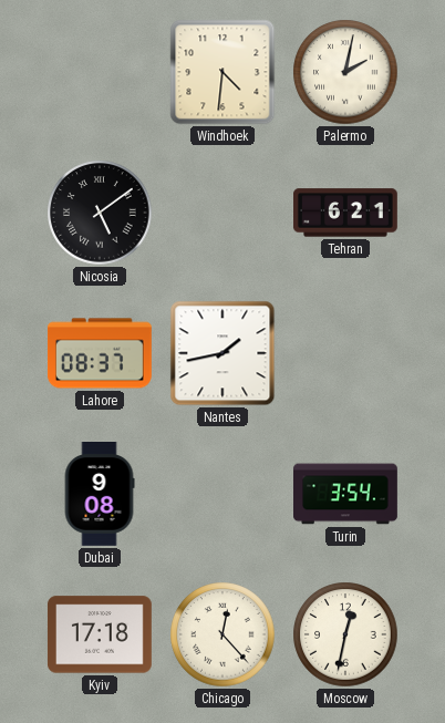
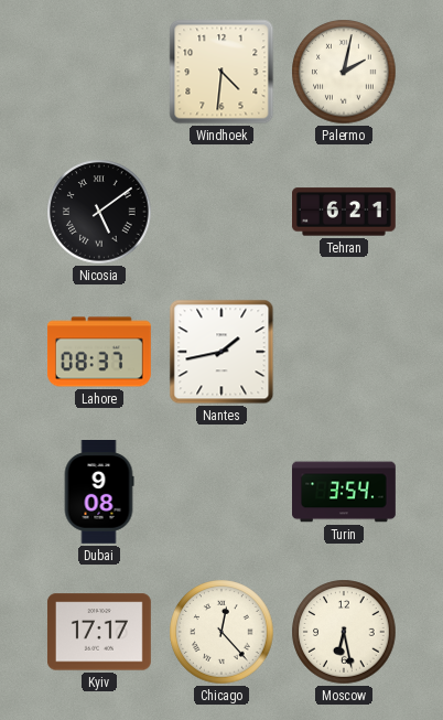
Kyiv: 17:18 -> 17:17
Moscow: 12:32 -> 6:28
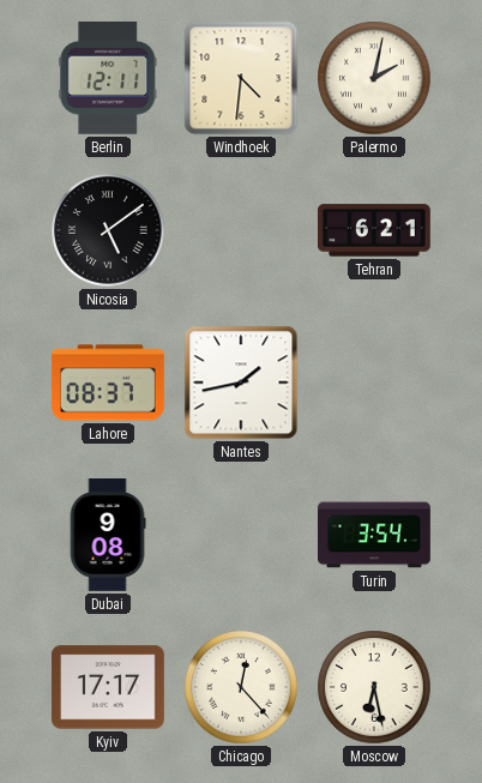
Berlin: none -> 12:11
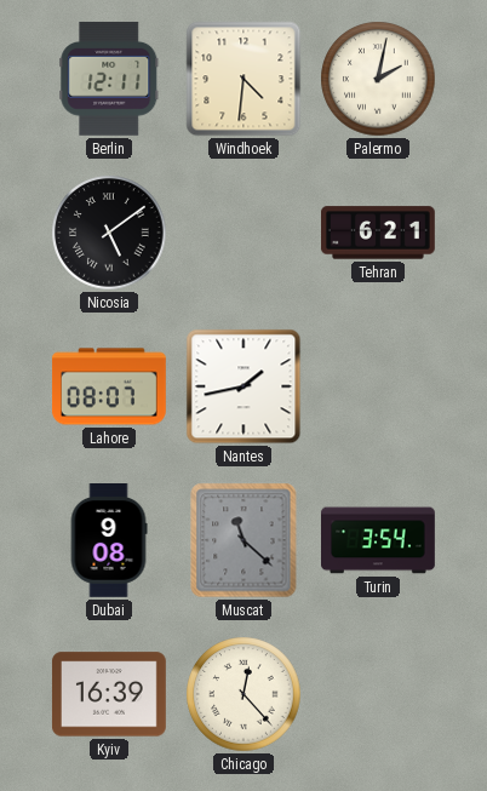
Lahore: 08:37 -> 08:07
Muscat: none -> 11:22
Kyiv: 17:17 -> 16:39
Moscow: 6:28 -> none
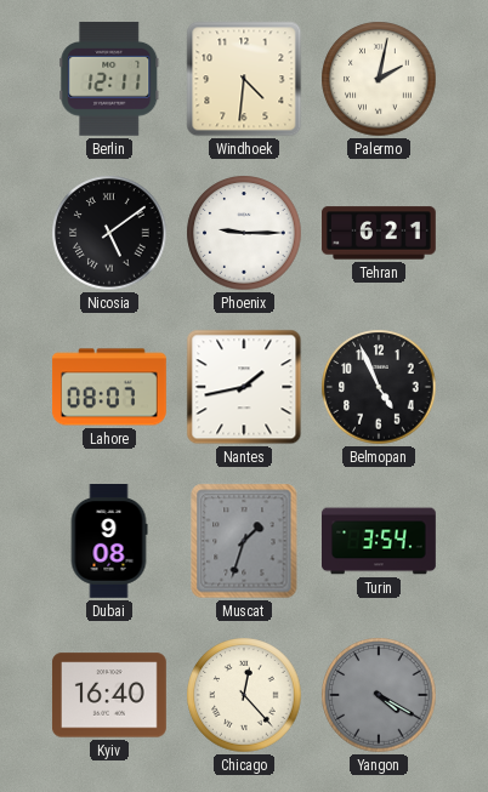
Phoenix: none -> 9:15
Belmopan: none -> 4:56
Muscat: 11:22 -> 1:33
Kyiv: 16:39 -> 16:40
Yangon: none -> 4:20
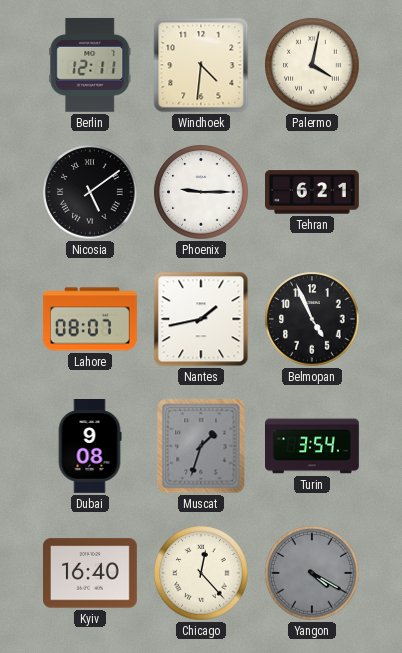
Palermo: 2:02 -> 4:02
